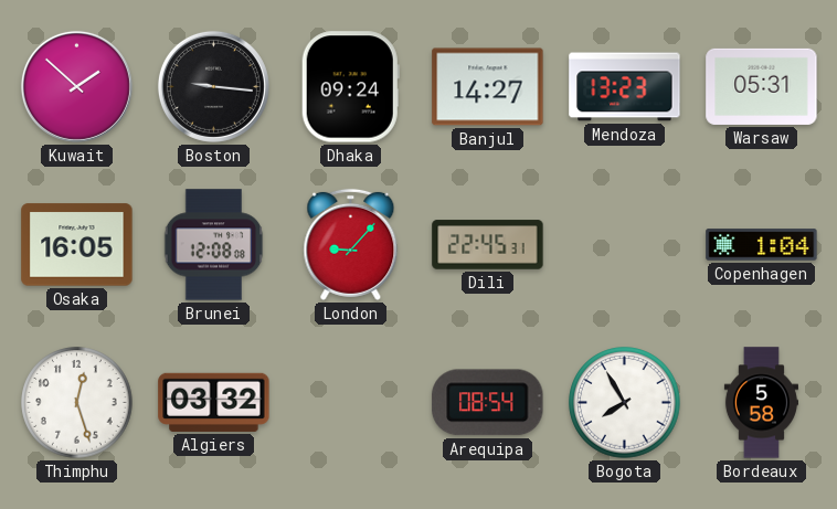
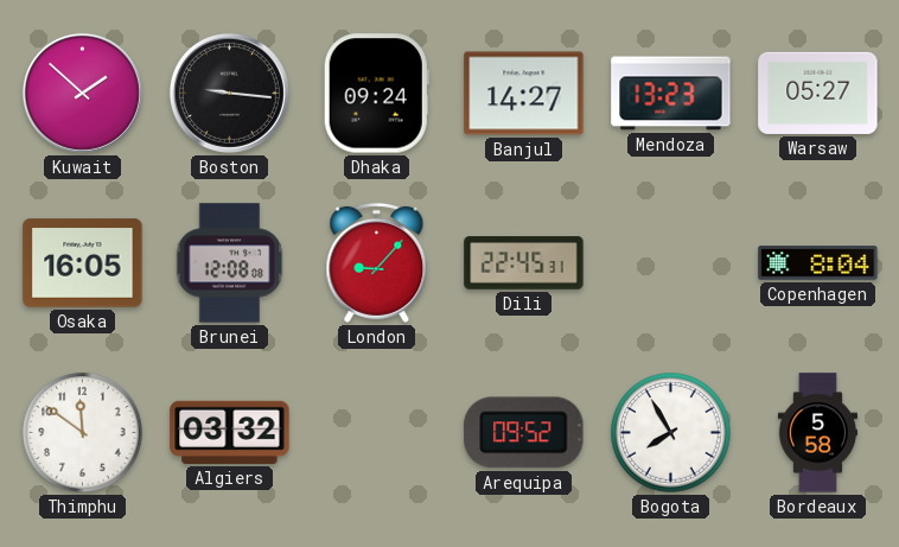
Warsaw: 05:31 -> 05:27
Copenhagen: 1:04 -> 8:04
Thimphu: 12:27 -> 11:51
Arequipa: 08:54 -> 09:52
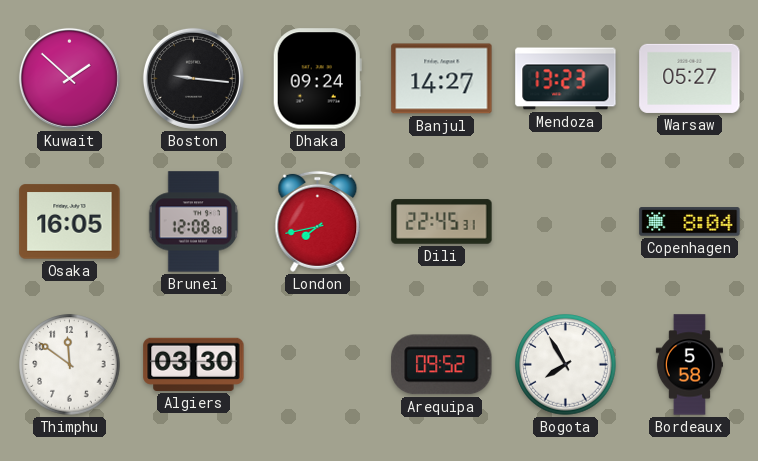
London: 9:07 -> 7:43
Algiers: 03:32 -> 03:30
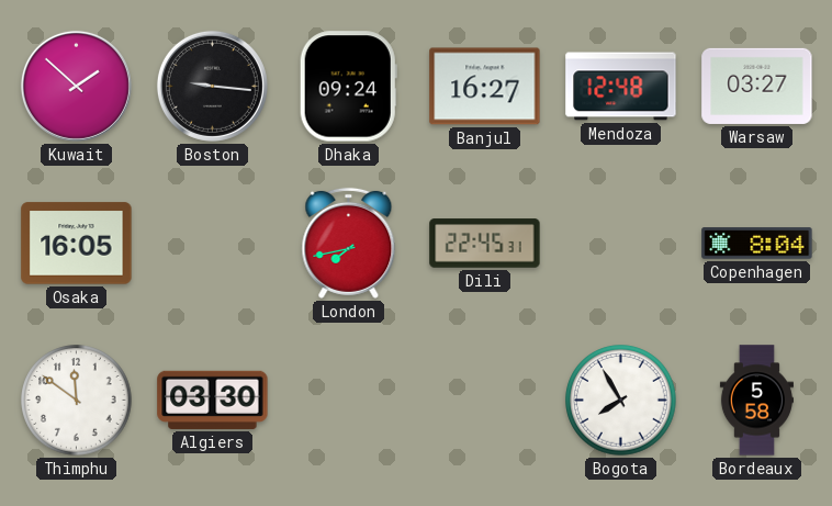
Banjul: 14:27 -> 16:27
Mendoza: 13:23 -> 12:48
Warsaw: 05:27 -> 03:27
Brunei: 12:08 -> none
Arequipa: 09:52 -> none
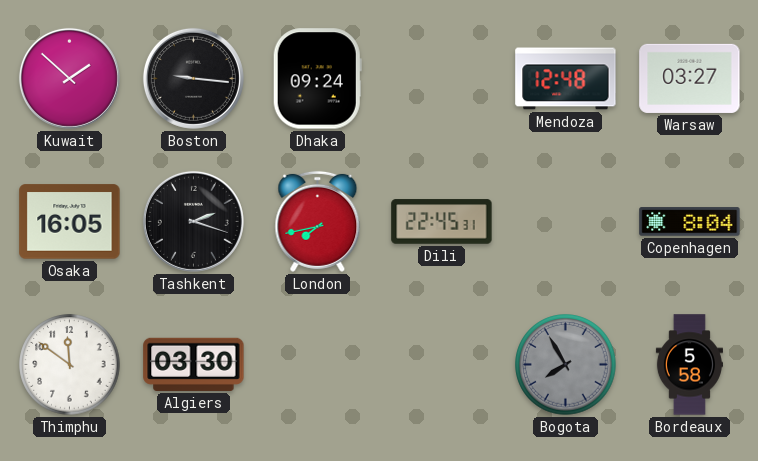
Banjul: 16:27 -> none
Tashkent: none -> 2:18
Bogota dial: white -> grey
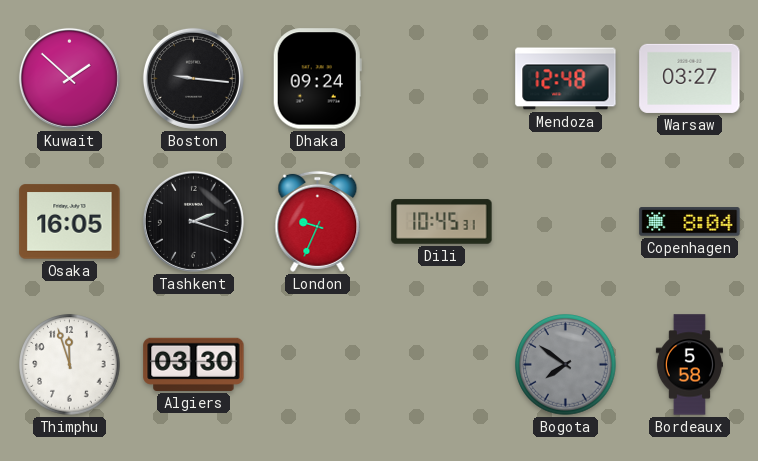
London: 7:43 -> 9:34
Dili: 22:45 -> 10:45
Thimphu: 11:51 -> 11:57
Bogota: 7:55 -> 7:51
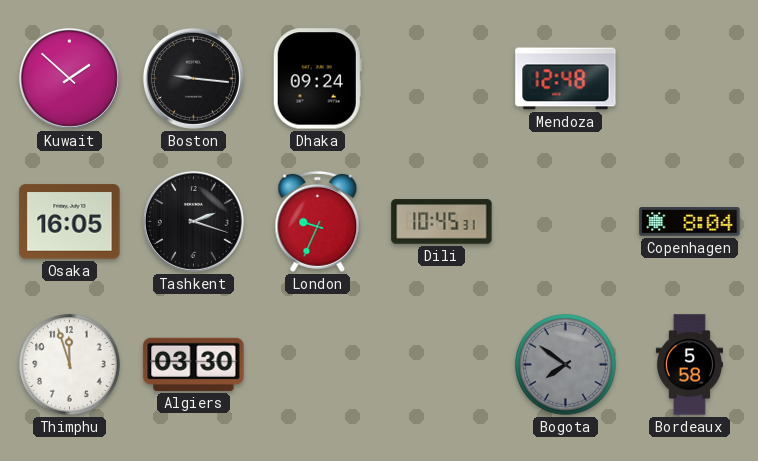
Warsaw: 03:27 -> none
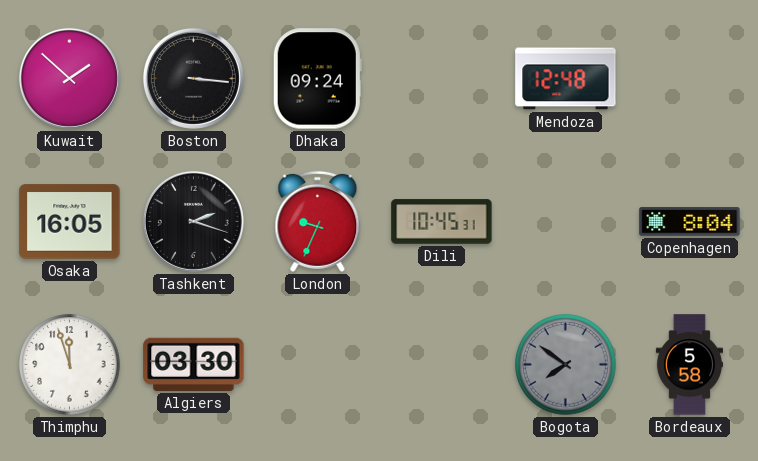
Boston: 9:16 -> 3:16
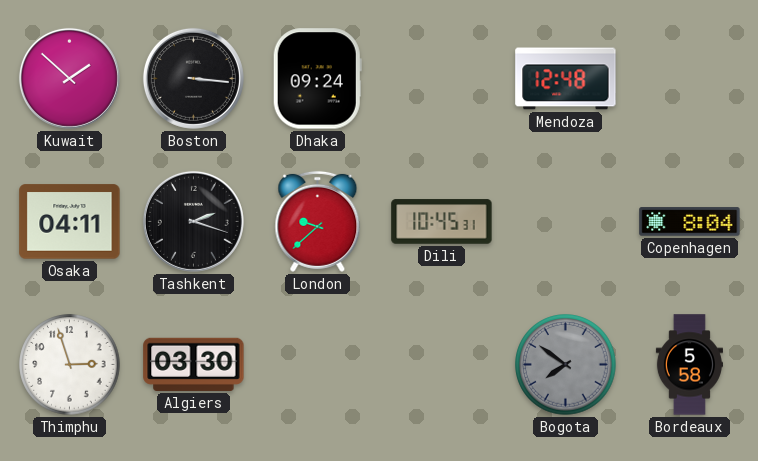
Osaka: 16:05 -> 04:11
London: 9:34 -> 9:38
Thimphu: 11:57 -> 2:57
